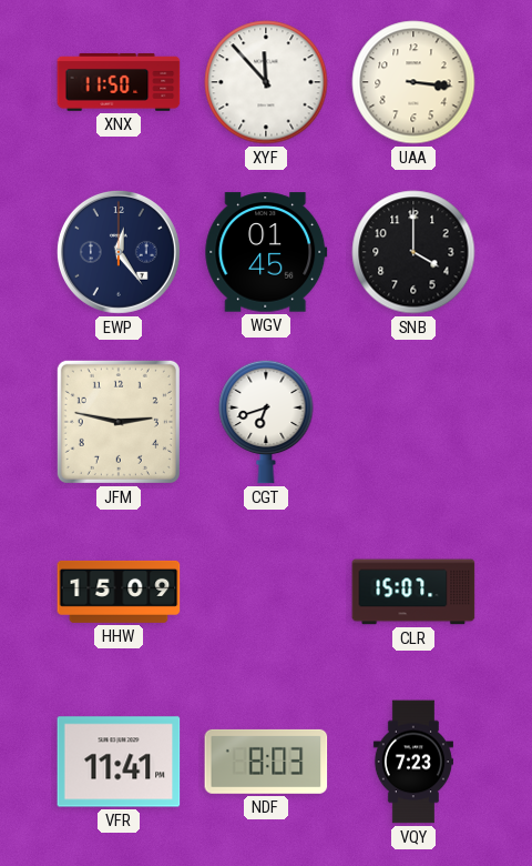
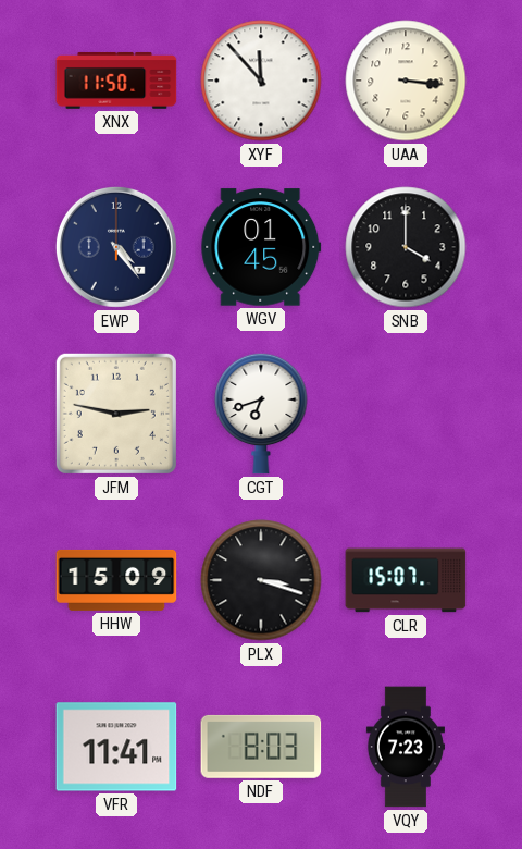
EWP: 12:24 -> 4:24
PLX: none -> 3:18
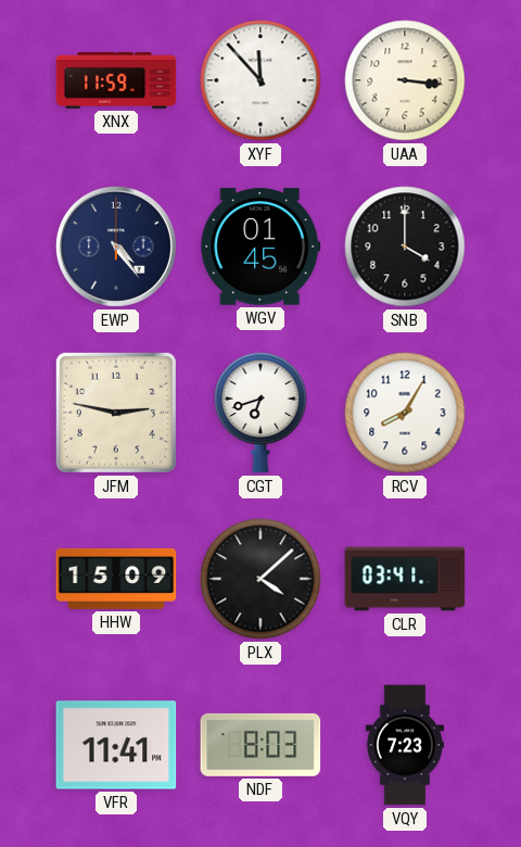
XNX: 11:50 -> 11:59
RCV: none -> 8:05
PLX: 3:18 -> 4:08
CLR: 15:07 -> 03:41
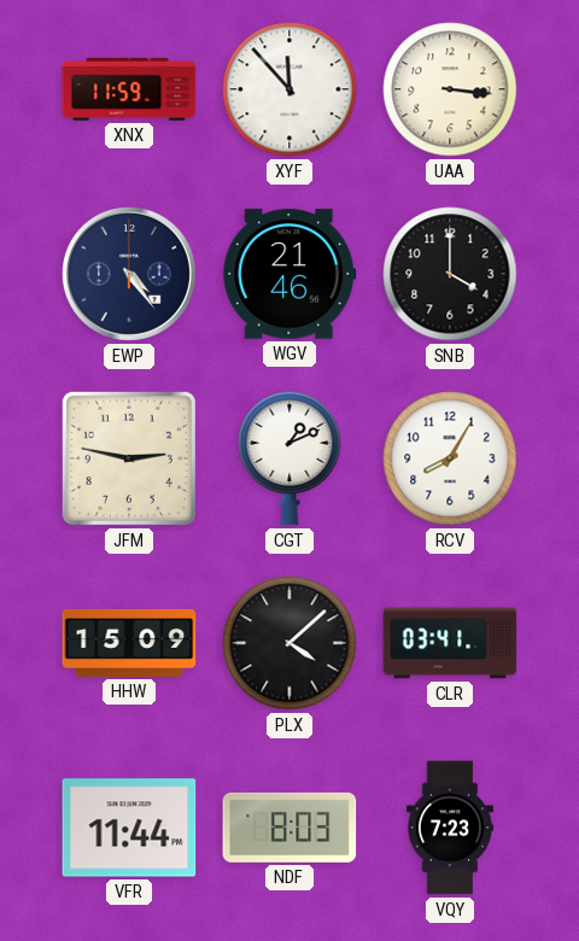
WGV: 01:45 -> 21:46
CGT: 6:42 -> 1:11
VFR: 11:41 -> 11:44
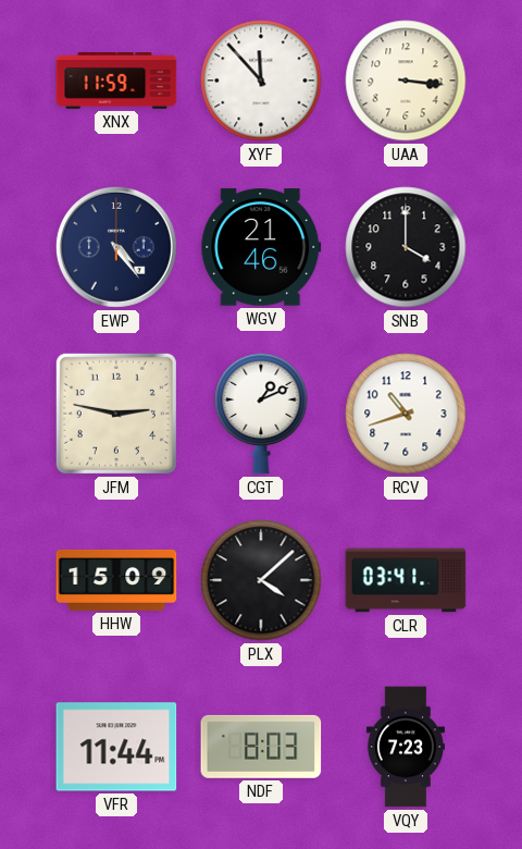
RCV: 8:05 -> 10:42
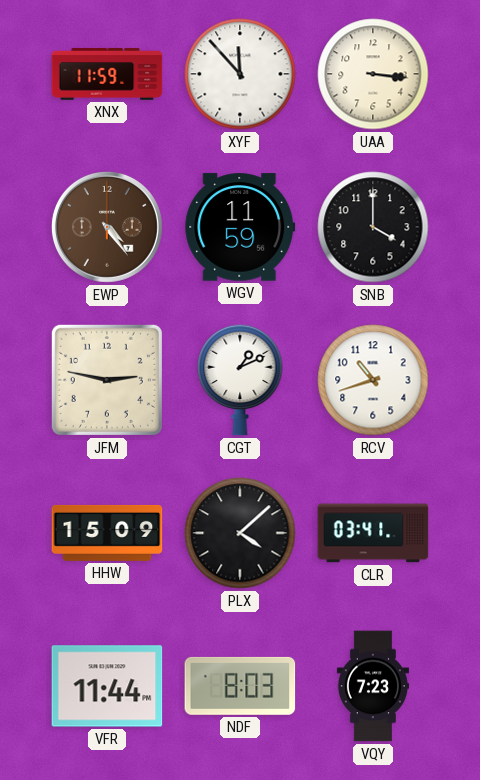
EWP dial: navy -> brown
WGV: 21:46 -> 11:59
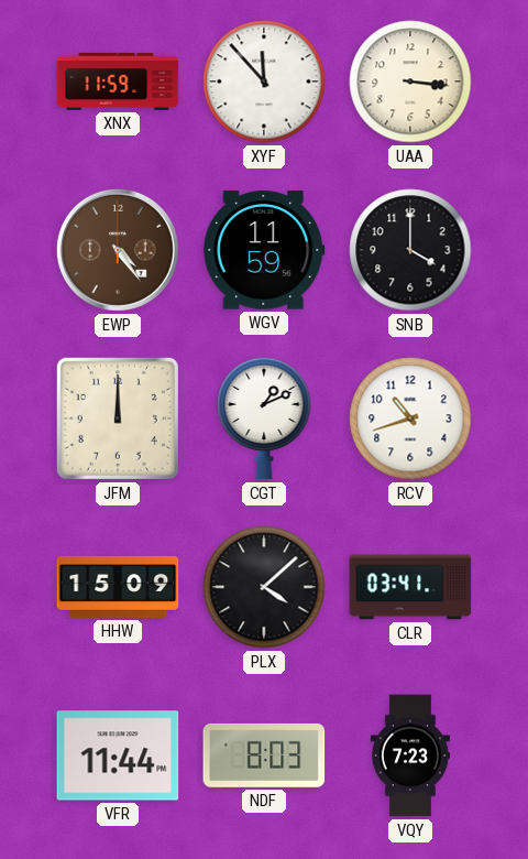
JFM: 2:47 -> 12:00
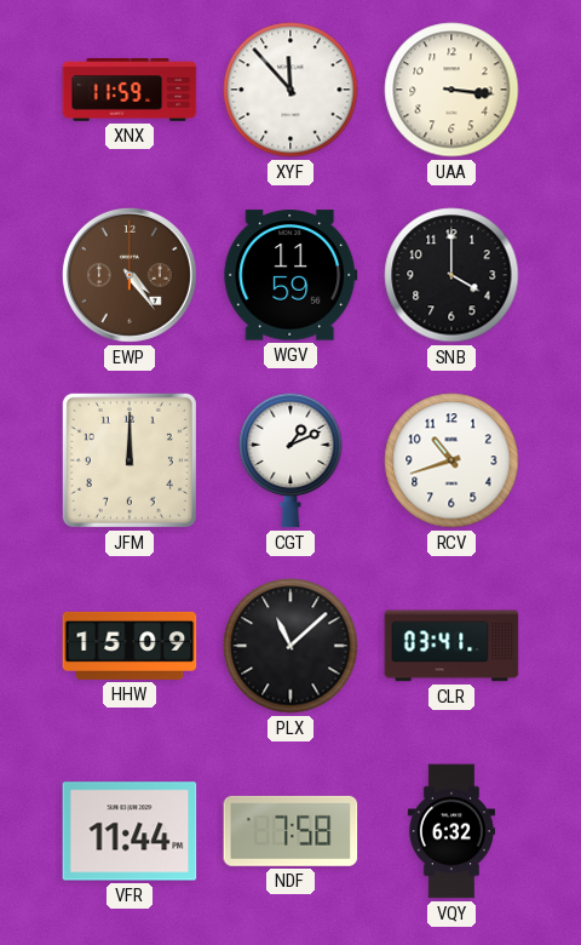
PLX: 4:08 -> 11:08
NDF: 8:03 -> 7:58
VQY: 7:23 -> 6:32
